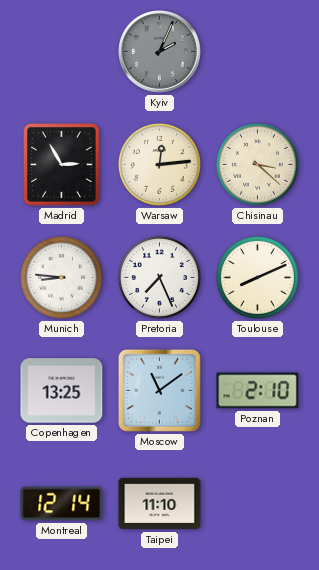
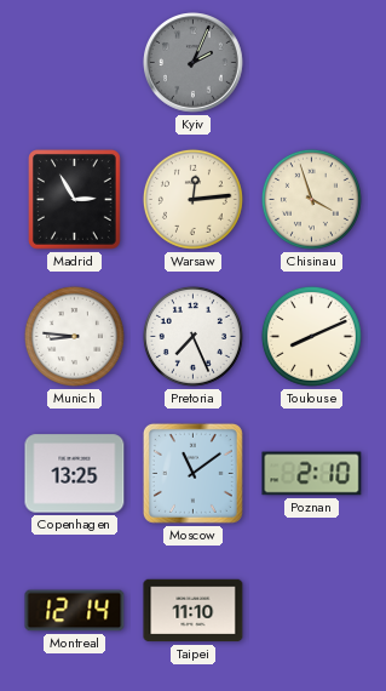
Chisinau: 3:22 -> 3:57
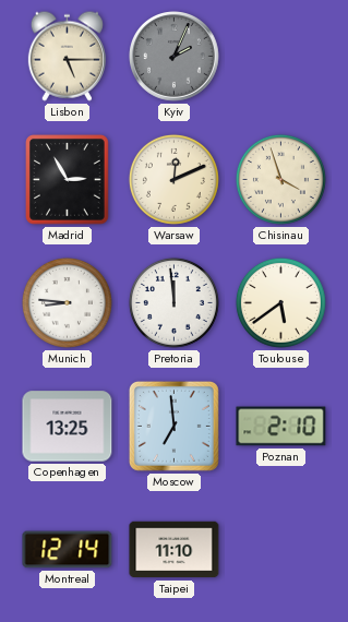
Lisbon: none -> 5:15
Warsaw: 12:14 -> 12:11
Pretoria: 7:26 -> 11:59
Toulouse: 8:11 -> 5:39
Moscow: 11:09 -> 6:59
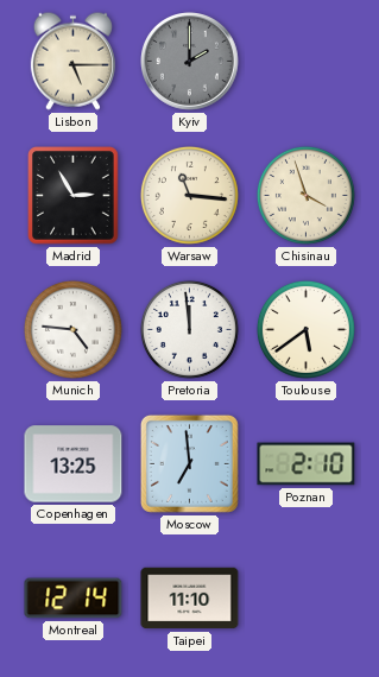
Kyiv: 2:04 -> 2:00
Warsaw: 12:11 -> 11:16
Munich: 8:46 -> 4:46
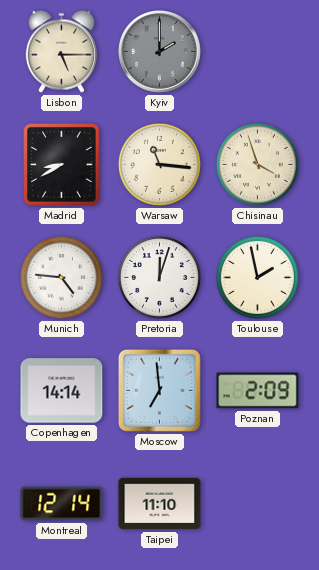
Madrid: 2:55 -> 8:40
Pretoria: 11:59 -> 12:03
Toulouse: 5:39 -> 1:58
Copenhagen: 13:25 -> 14:14
Poznan: 2:10 -> 2:09
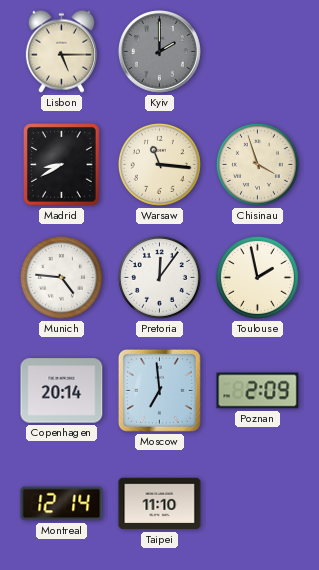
Pretoria: 12:03 -> 12:06
Copenhagen: 14:14 -> 20:14
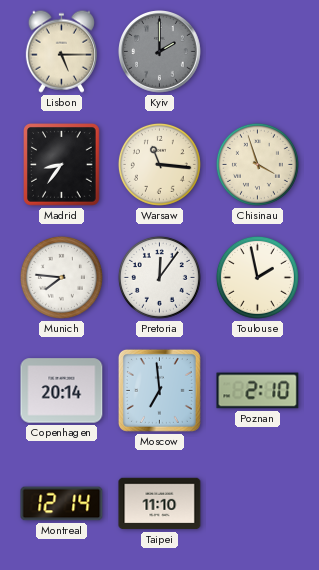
Madrid: 8:40 -> 8:36
Munich: 4:46 -> 7:46
Poznan: 2:09 -> 2:10
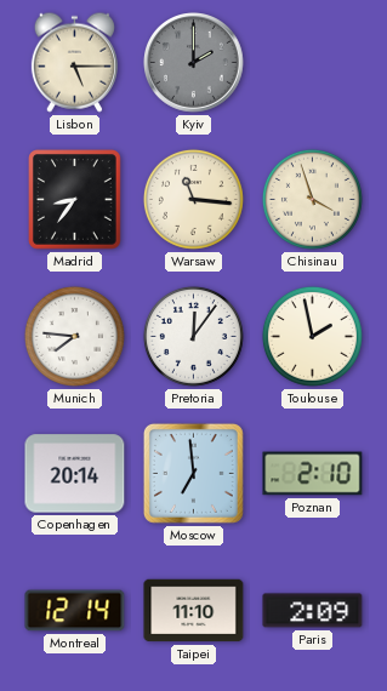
Paris: none -> 2:09
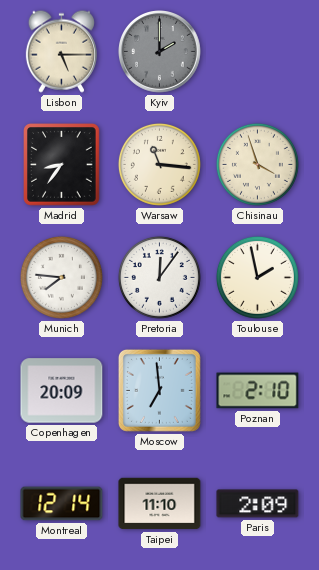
Copenhagen: 20:14 -> 20:09
